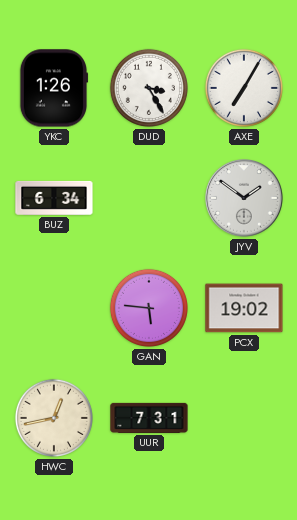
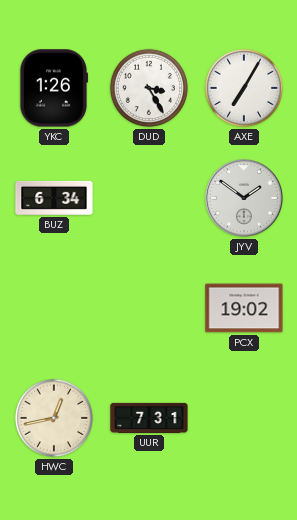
GAN: 5:46 -> none
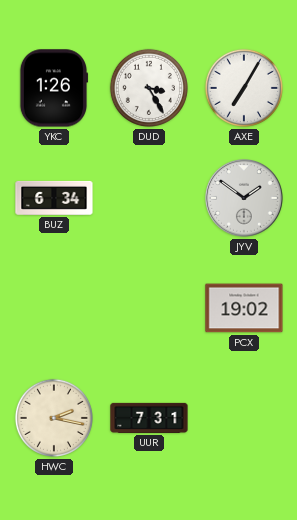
HWC: 12:43 -> 2:17
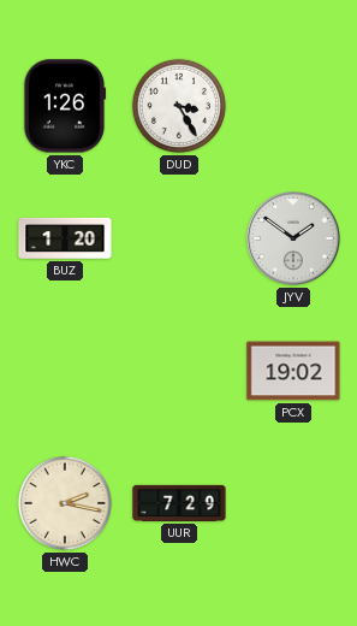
AXE: 7:05 -> none
BUZ: 6:34 -> 1:20
UUR: 7:31 -> 7:29
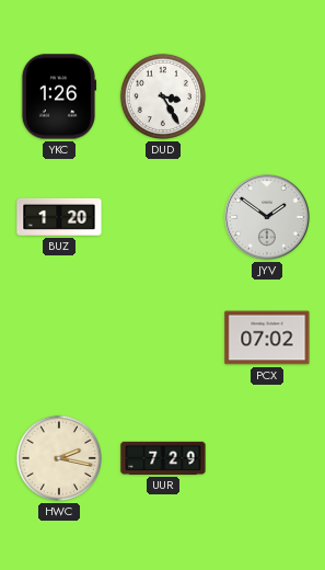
PCX: 19:02 -> 07:02
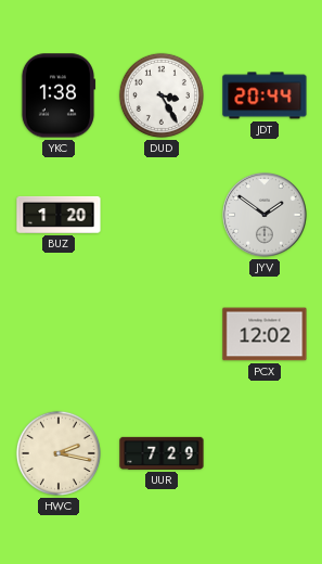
YKC: 1:26 -> 1:38
JDT: none -> 20:44
PCX: 07:02 -> 12:02
